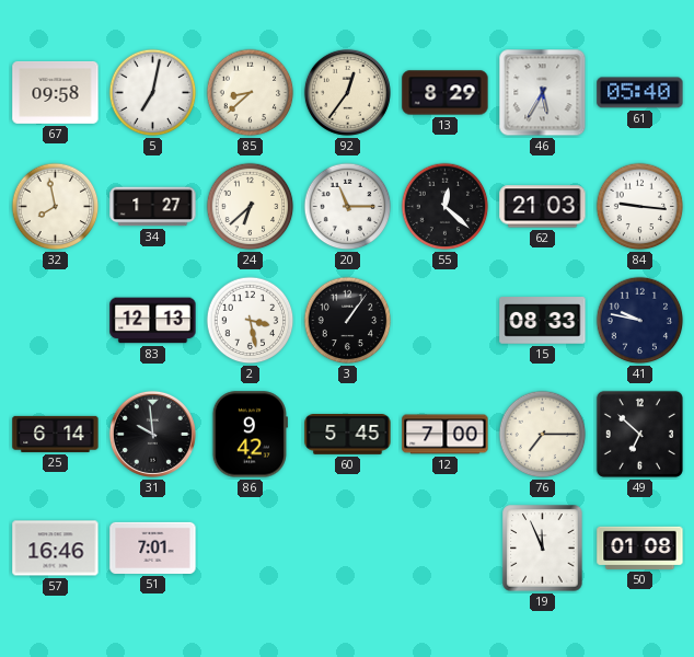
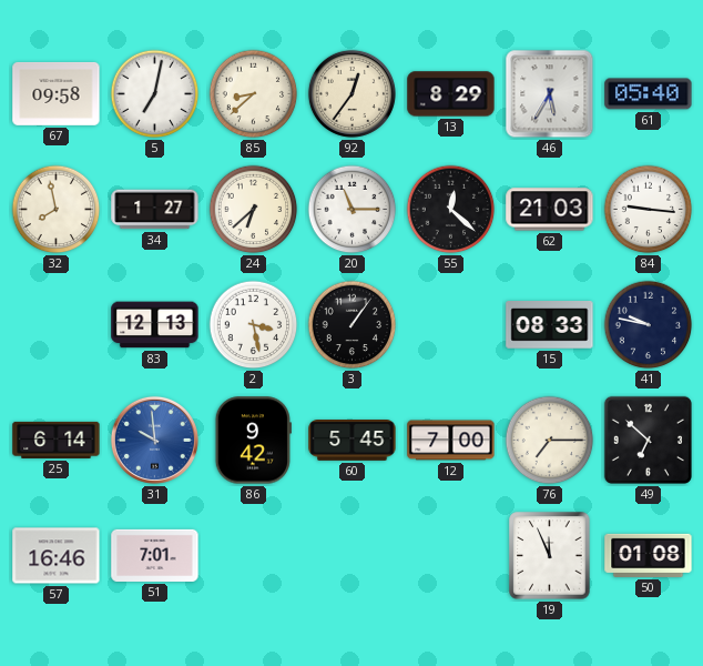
31 dial: black -> blue
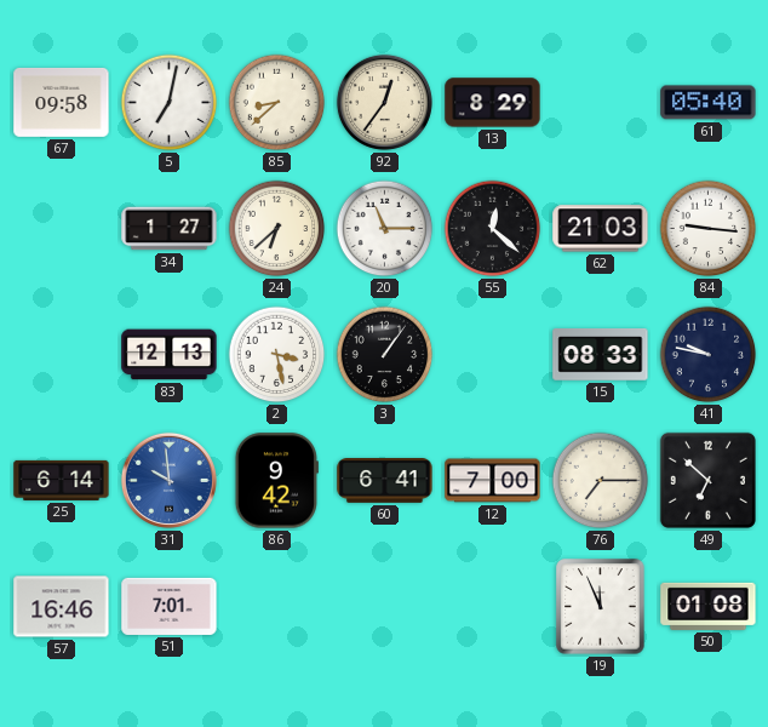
46: 5:35 -> none
32: 7:58 -> none
60: 5:45 -> 6:41
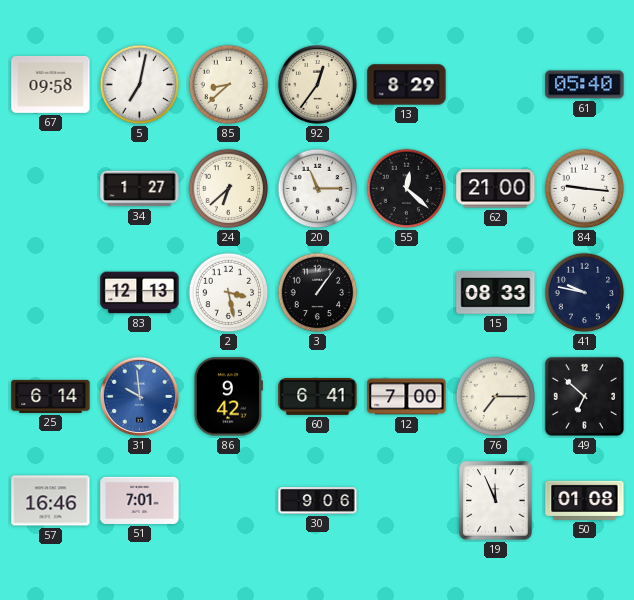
62: 21:03 -> 21:00
30: none -> 9:06
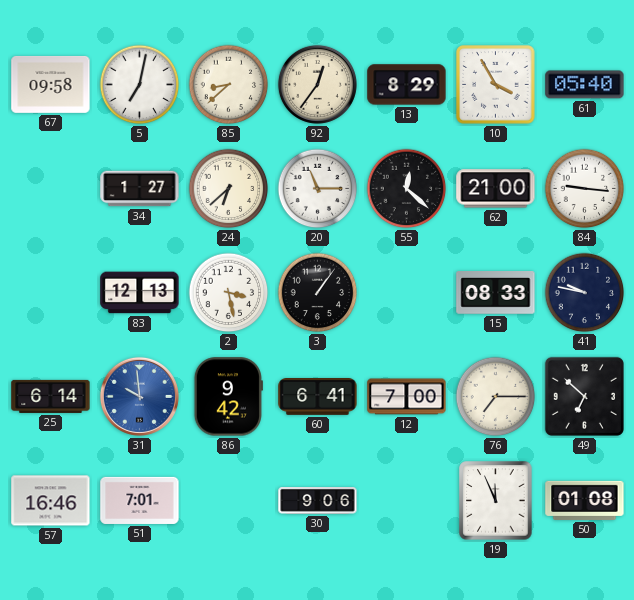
10: none -> 3:55
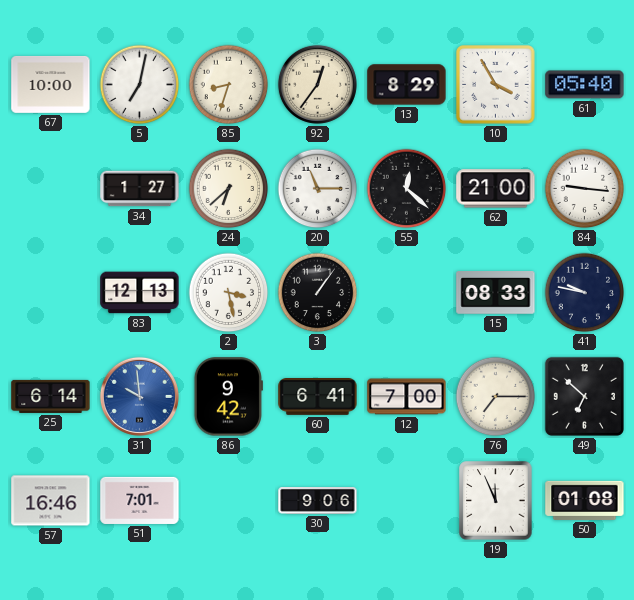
67: 09:58 -> 10:00
85: 8:38 -> 8:33
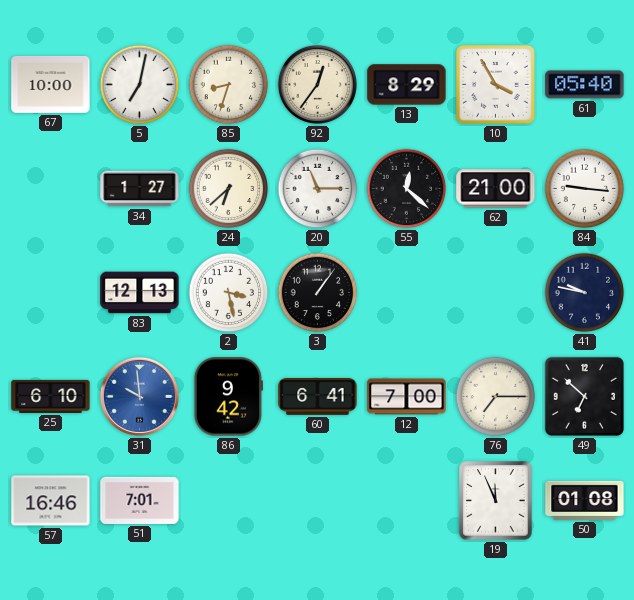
15: 08:33 -> none
25: 6:14 -> 6:10
30: 9:06 -> none
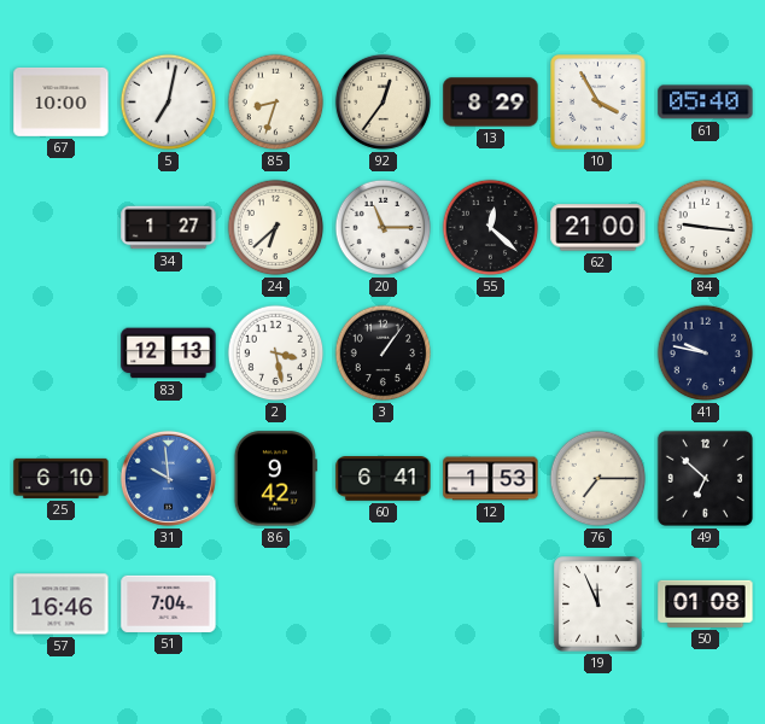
12: 7:00 -> 1:53
51: 7:01 -> 7:04
